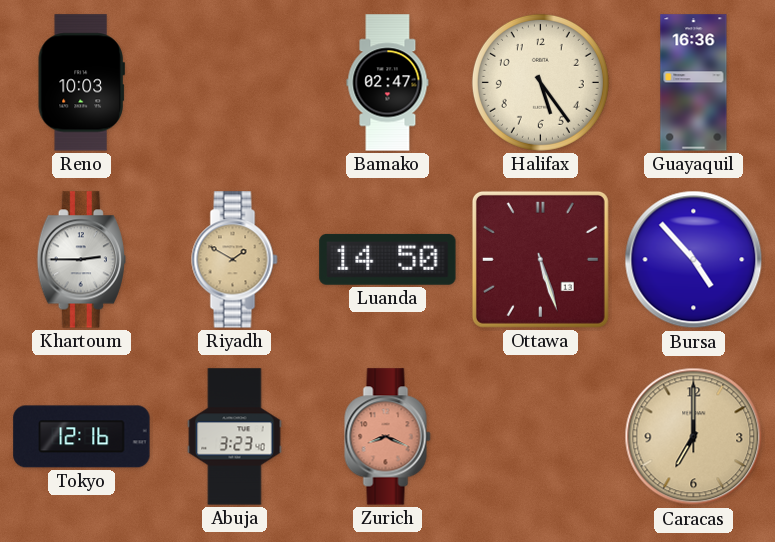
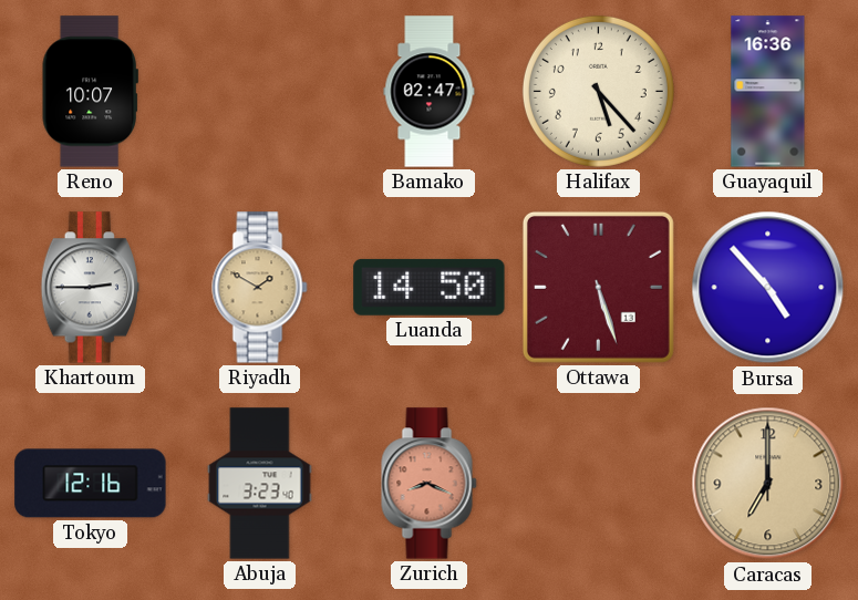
Reno: 10:03 -> 10:07
Halifax: 5:24 -> 5:23
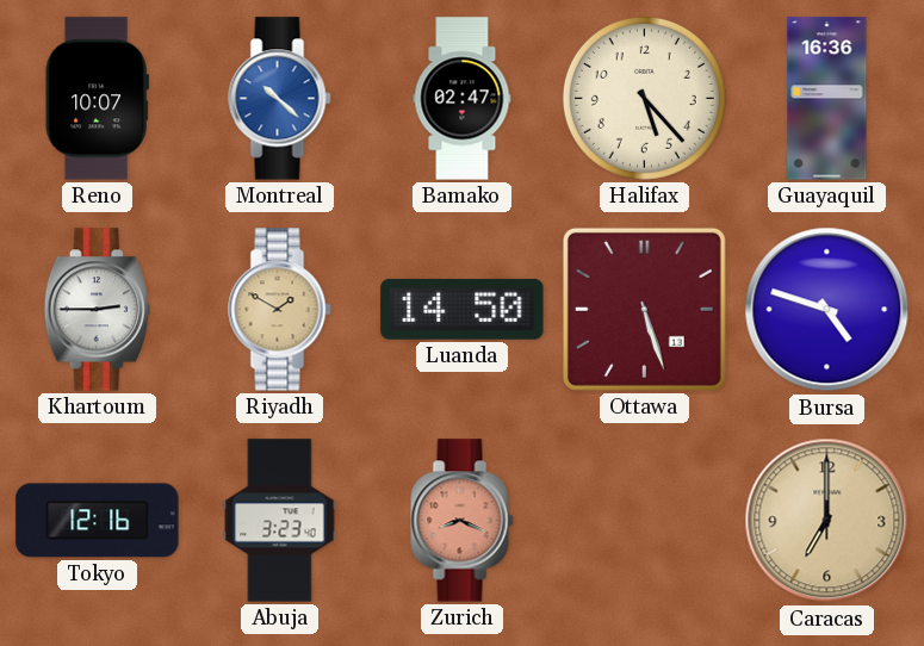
Montreal: none -> 10:22
Bursa: 4:53 -> 4:48
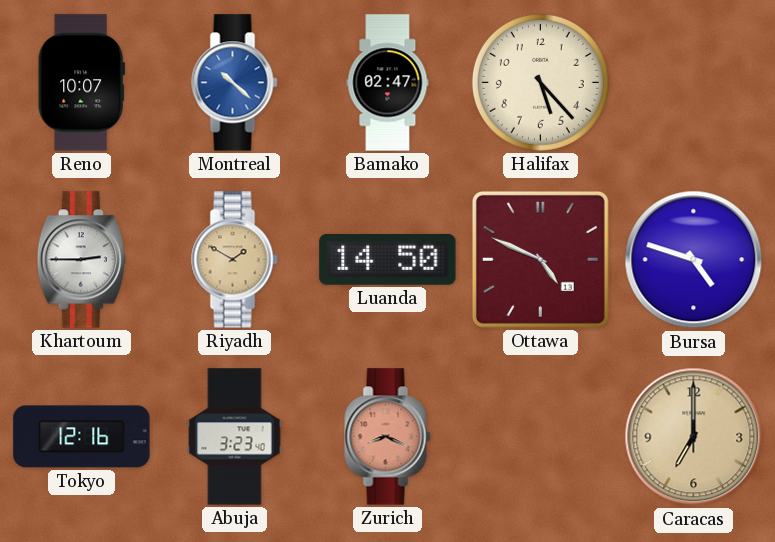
Guayaquil: 16:36 -> none
Ottawa: 5:27 -> 4:49
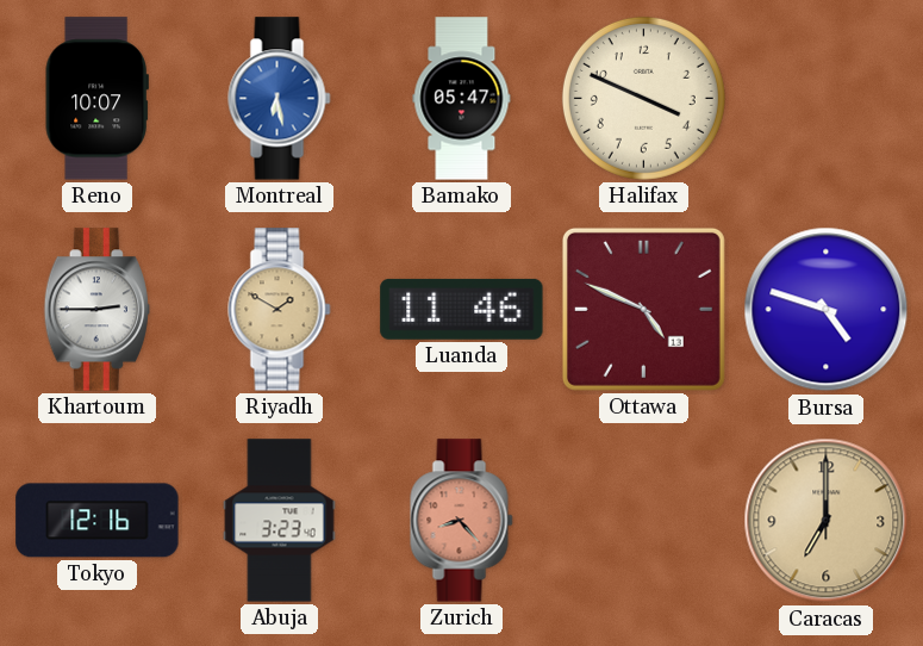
Montreal: 10:22 -> 6:28
Bamako: 02:47 -> 05:47
Halifax: 5:23 -> 3:49
Luanda: 14:50 -> 11:46
Zurich: 8:19 -> 8:23
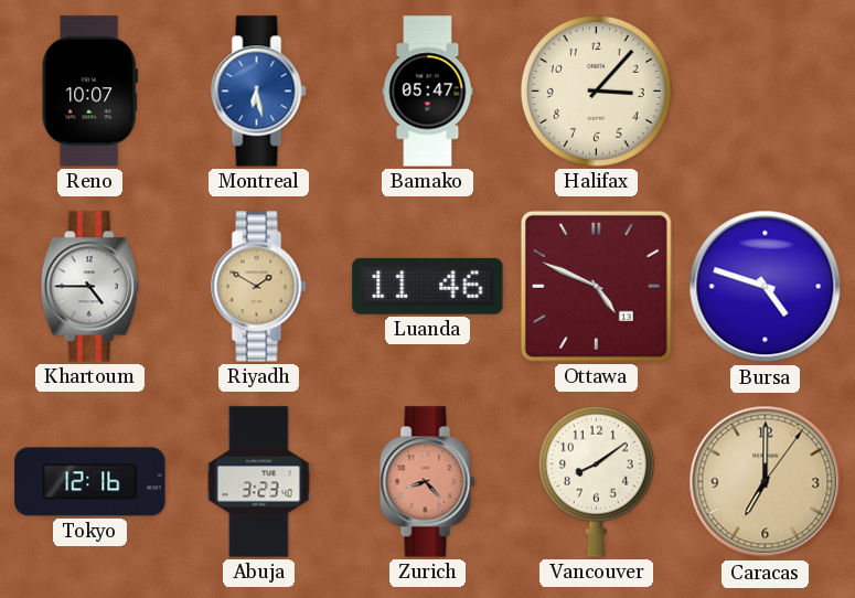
Halifax: 3:49 -> 3:07
Khartoum: 2:45 -> 4:45
Vancouver: none -> 8:09
Caracas: 7:00:00 -> 7:00:06
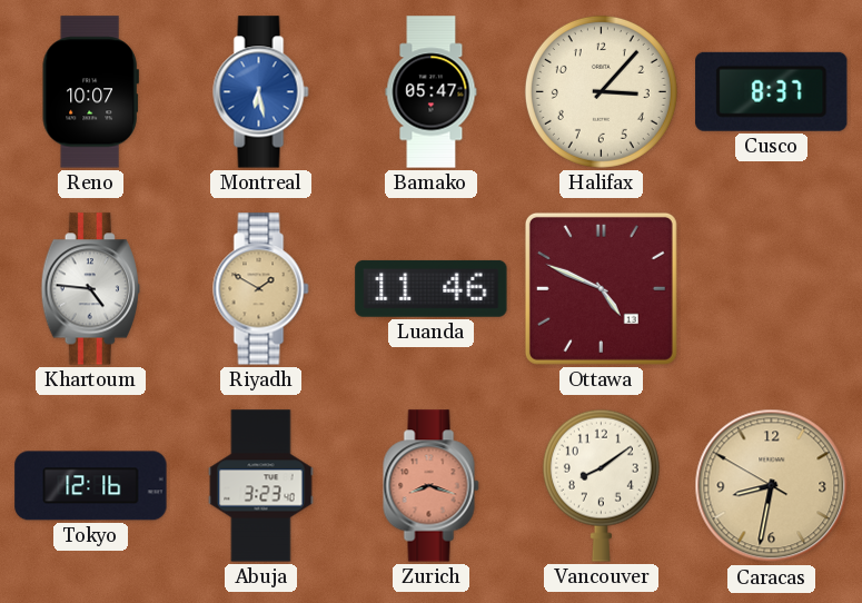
Cusco: none -> 8:37
Khartoum: 4:45 -> 4:46
Bursa: 4:48 -> none
Zurich: 8:23 -> 8:18
Caracas: 7:00 -> 8:31
